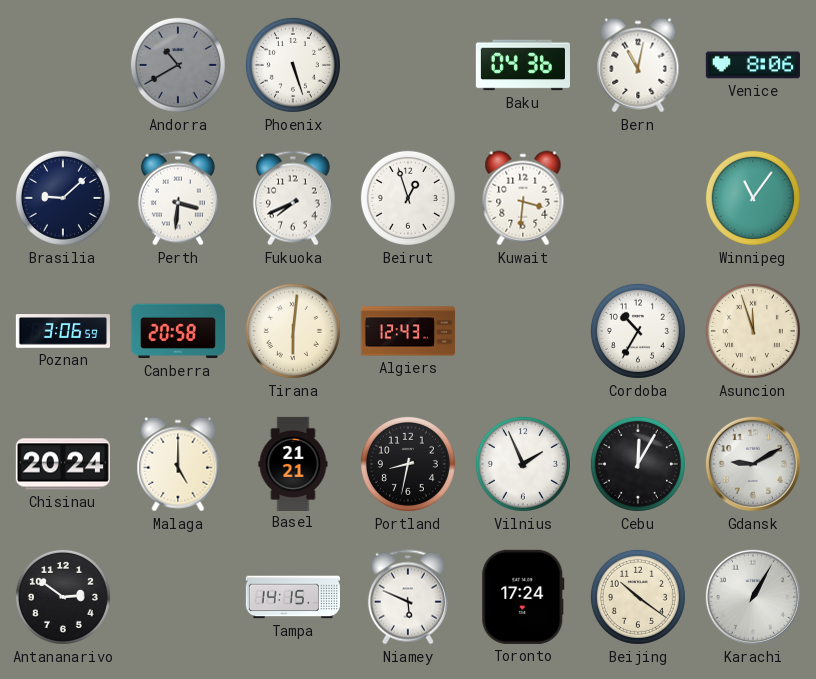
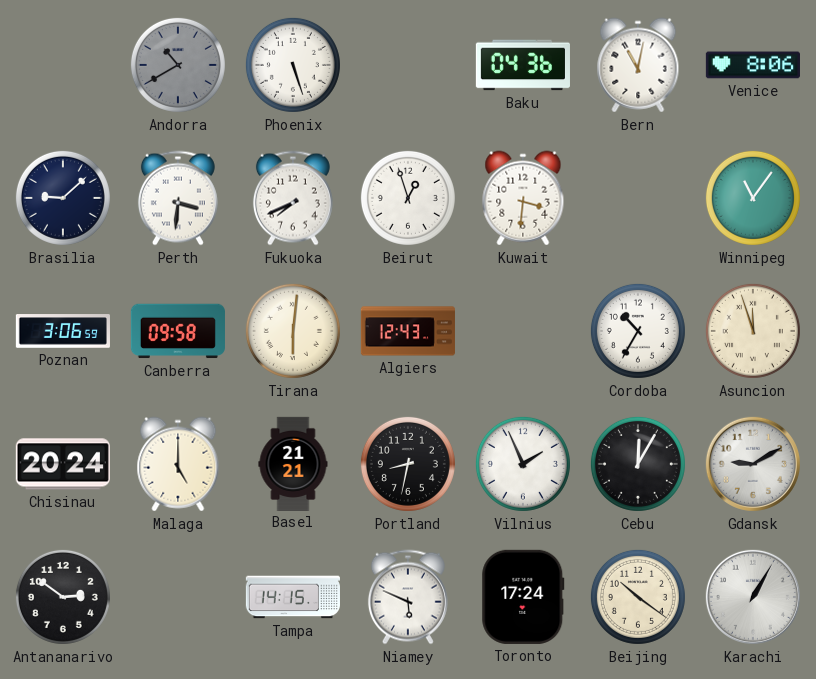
Canberra: 20:58 -> 09:58
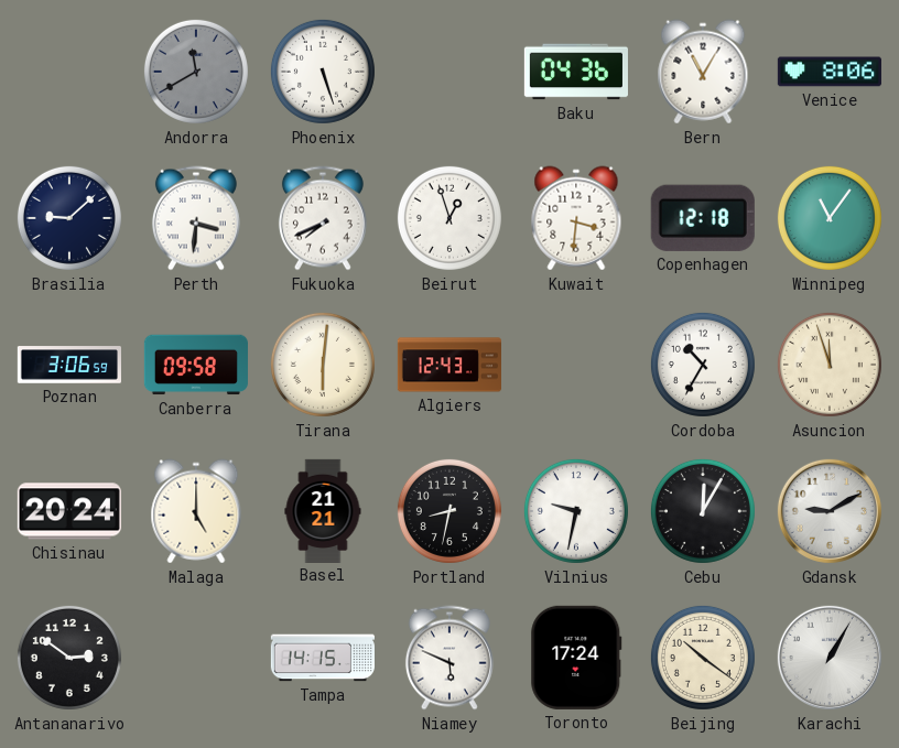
Andorra: 10:40 -> 11:40
Bern: 11:02 -> 11:05
Copenhagen: none -> 12:18
Vilnius: 1:56 -> 9:32
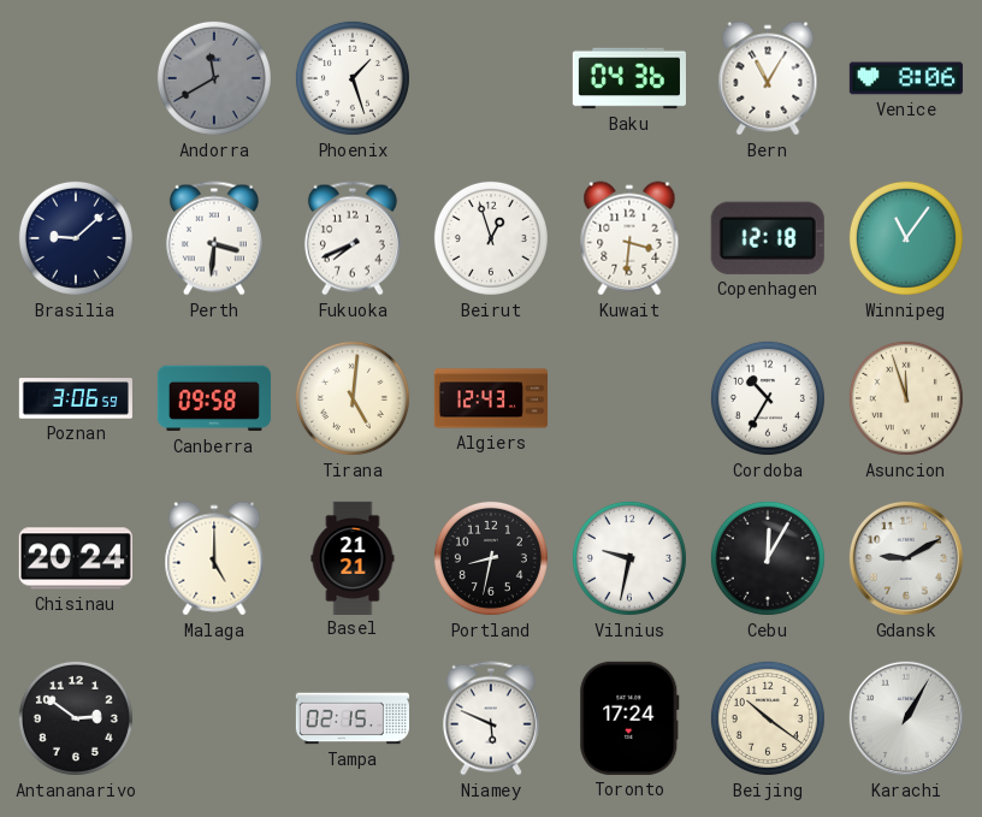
Phoenix: 5:27 -> 1:27
Tirana: 6:01 -> 5:01
Tampa: 14:15 -> 02:15
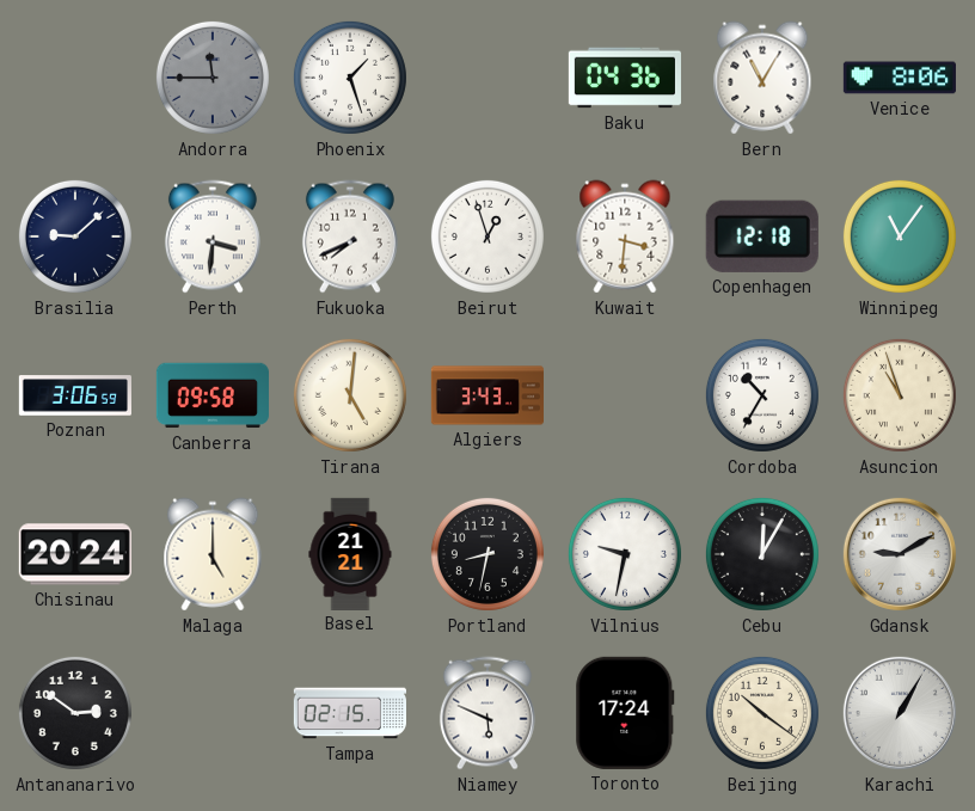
Andorra: 11:40 -> 11:45
Algiers: 12:43 -> 3:43
Asuncion: 11:57 -> 10:57
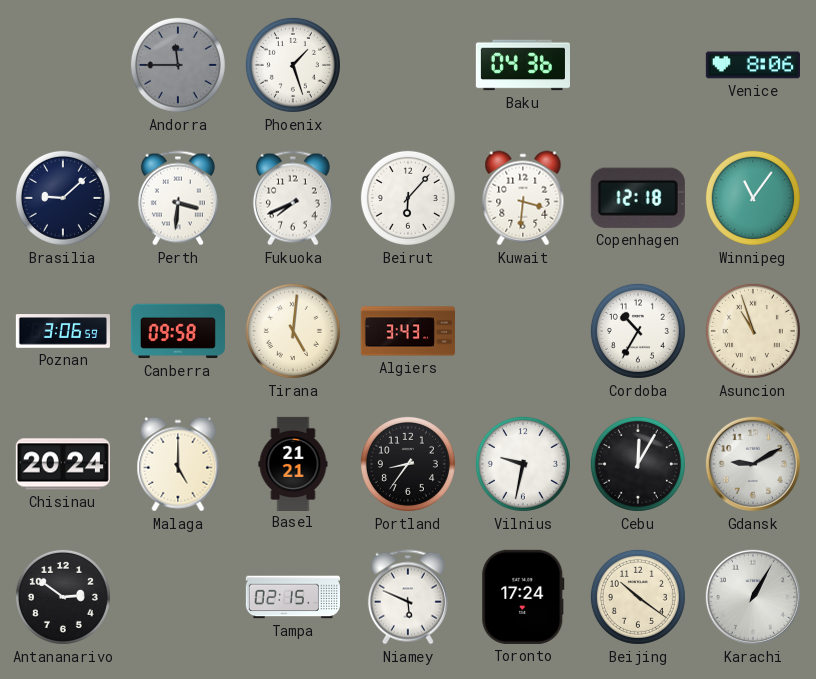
Bern: 11:05 -> none
Beirut: 12:57 -> 6:07
Portland: 8:32 -> 8:36
